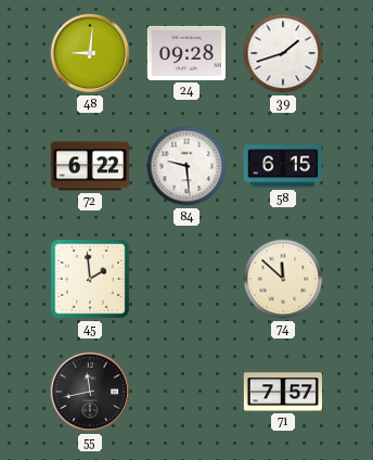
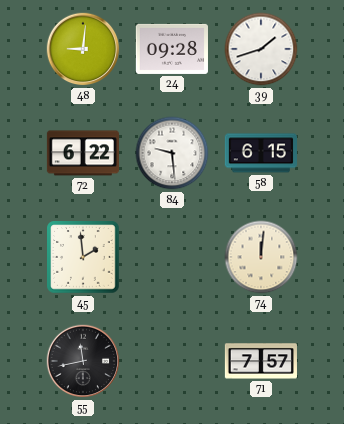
74: 11:52 -> 12:01
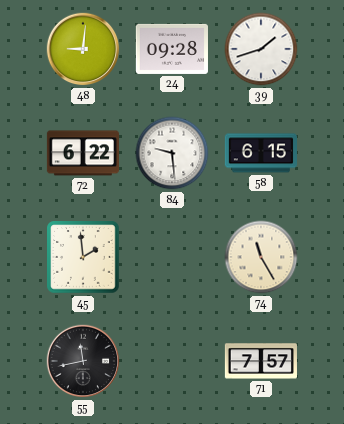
74: 12:01 -> 11:25
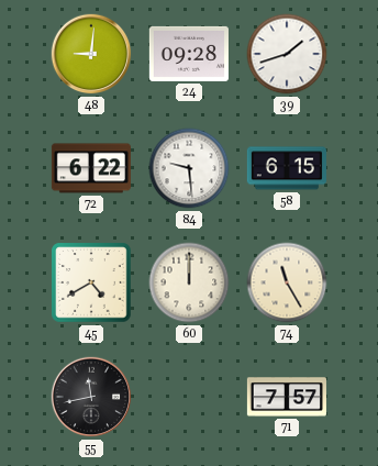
45: 1:59 -> 4:40
60: none -> 12:00
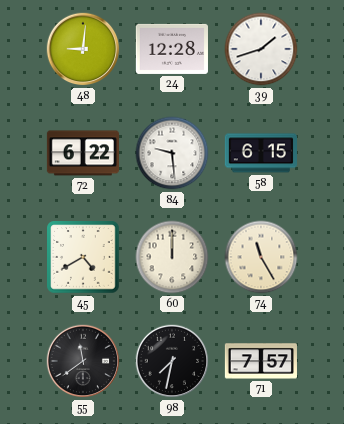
24: 09:28 -> 12:28
55: 11:43 -> 11:39
98: none -> 7:32
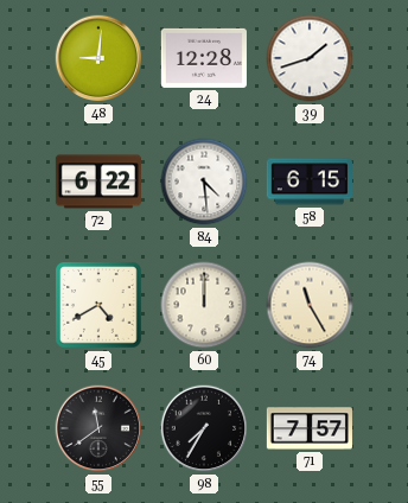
84: 9:29 -> 4:29
98: 7:32 -> 7:35
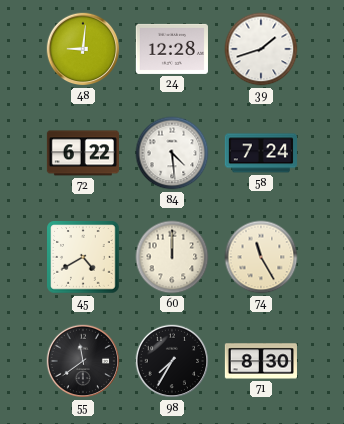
58: 6:15 -> 7:24
71: 7:57 -> 8:30
